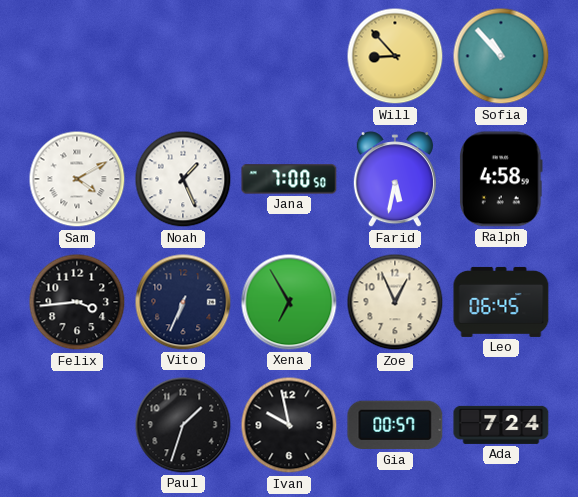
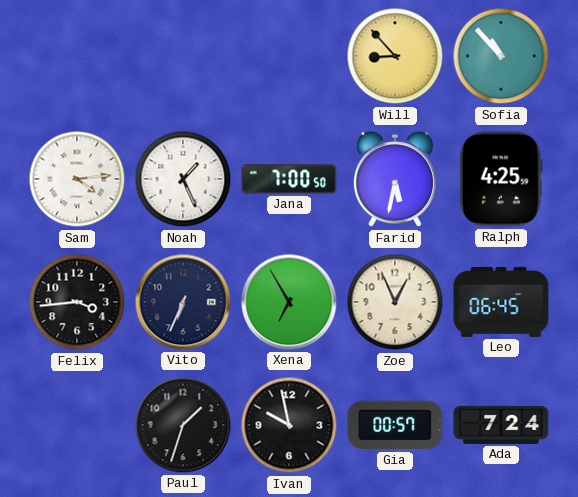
Sam: 4:10 -> 4:14
Ralph: 4:58 -> 4:25
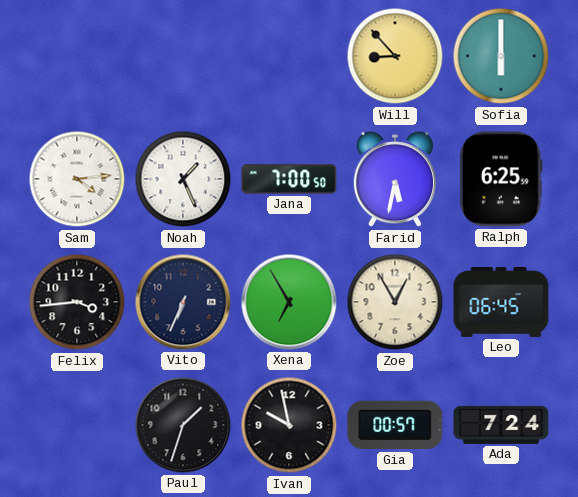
Sofia: 10:53 -> 6:00
Ralph: 4:25 -> 6:25
Zoe: 12:56 -> 12:55
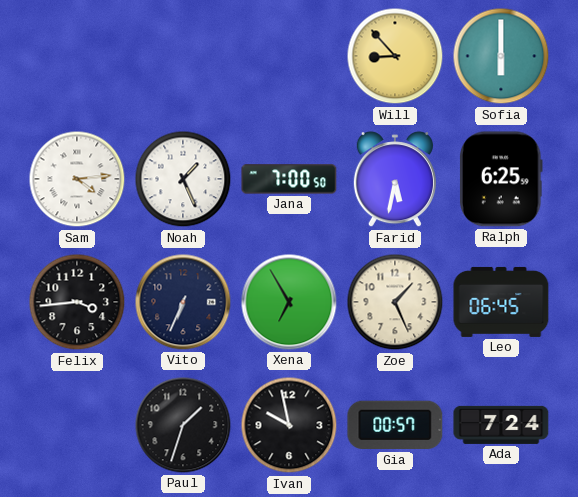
Zoe: 12:55 -> 1:26
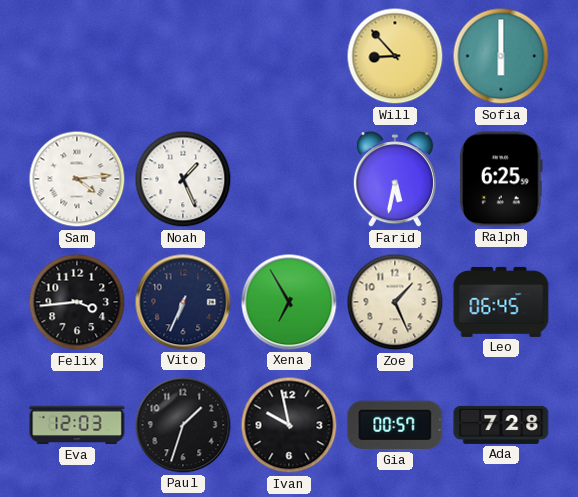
Jana: 7:00 -> none
Eva: none -> 12:03
Ada: 7:24 -> 7:28
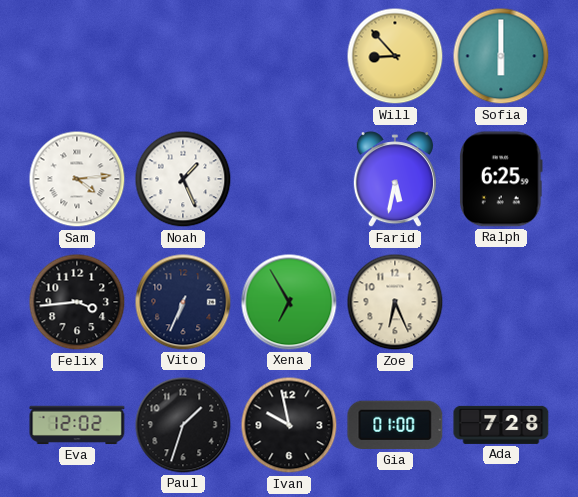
Zoe: 1:26 -> 6:26
Leo: 06:45 -> none
Eva: 12:03 -> 12:02
Gia: 00:57 -> 01:00
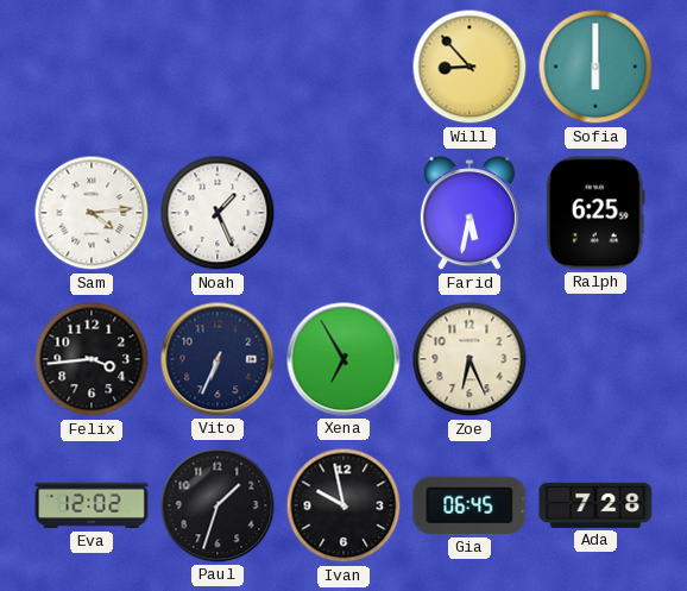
Gia: 01:00 -> 06:45
